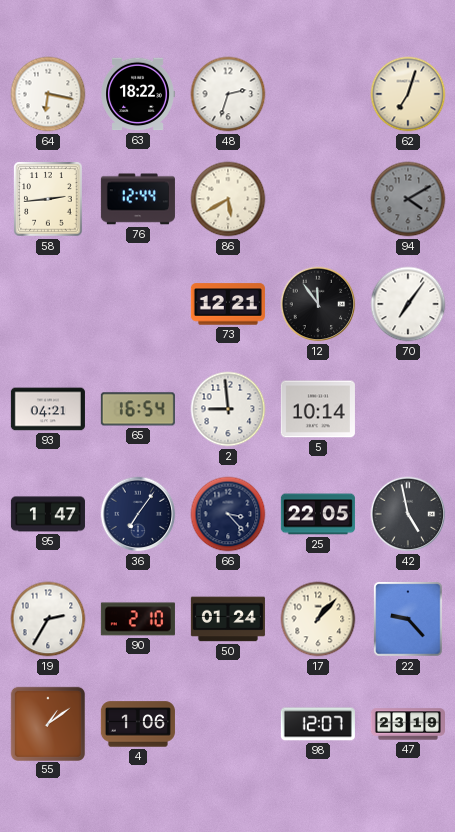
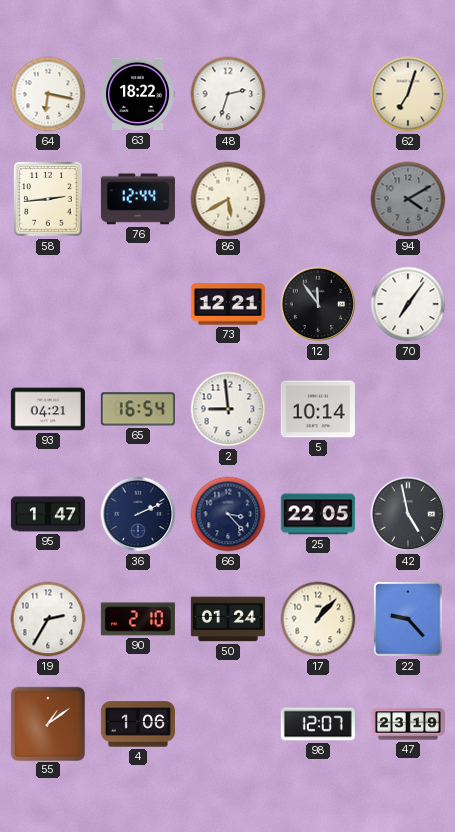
36: 7:06 -> 2:11
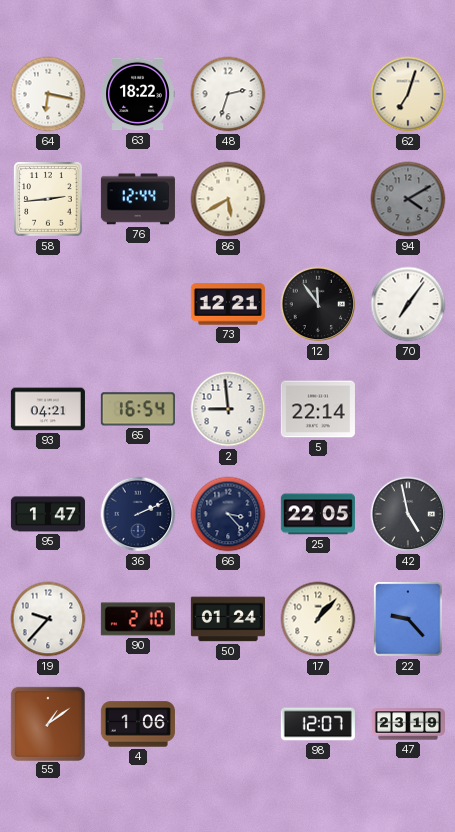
5: 10:14 -> 22:14
19: 2:35 -> 9:37
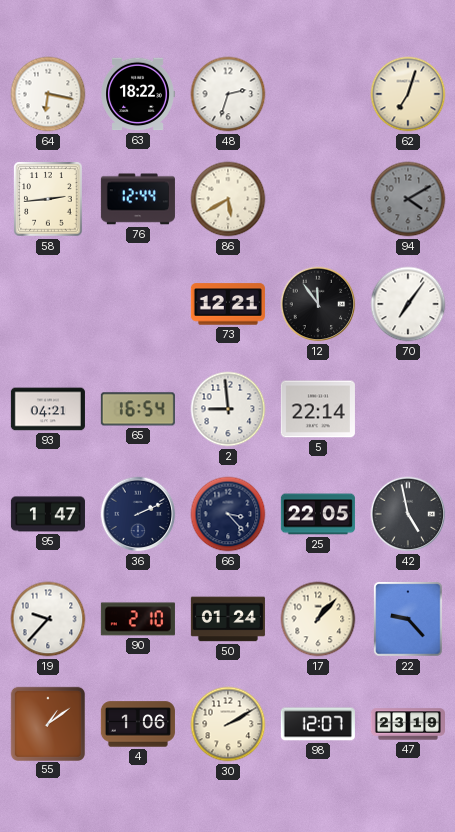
30: none -> 2:10
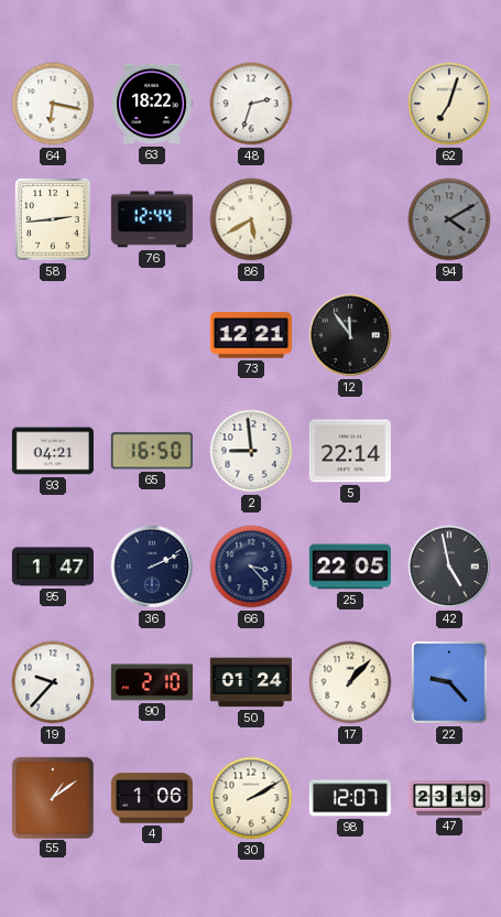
70: 7:06 -> none
65: 16:54 -> 16:50
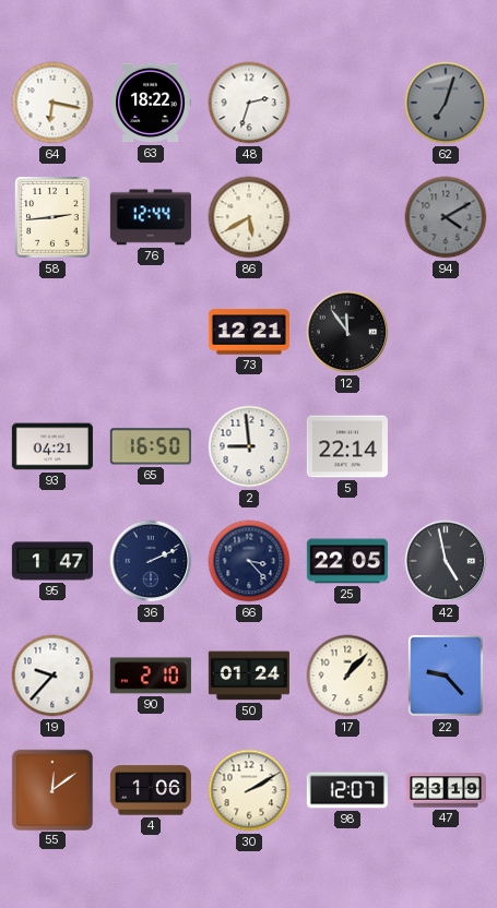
62 dial: cream -> grey
55: 1:09 -> 12:09
